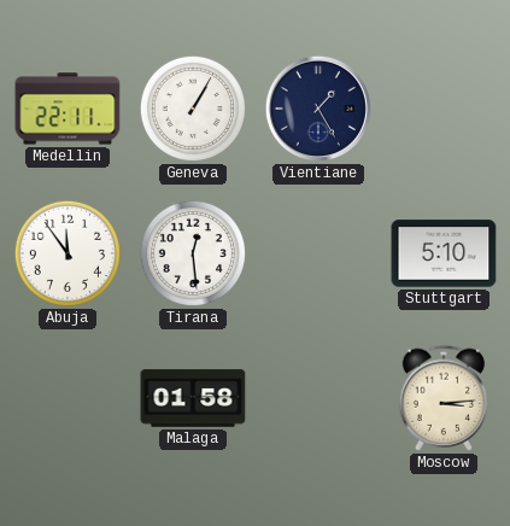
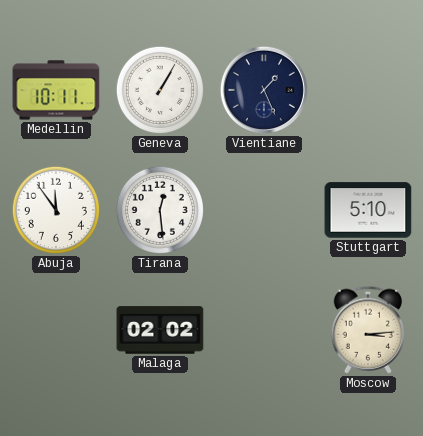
Medellin: 22:11 -> 10:11
Vientiane: 1:25 -> 1:26
Malaga: 01:58 -> 02:02
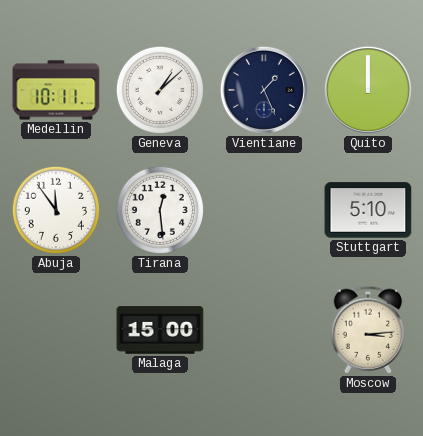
Geneva: 1:05 -> 1:08
Quito: none -> 12:00
Malaga: 02:02 -> 15:00
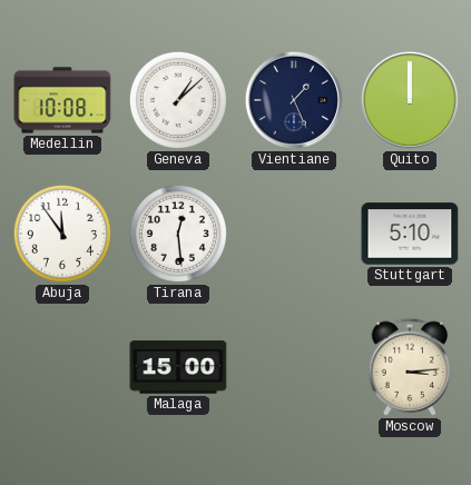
Medellin: 10:11 -> 10:08
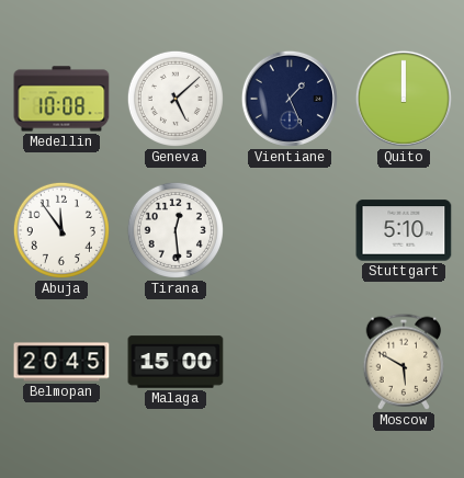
Geneva: 1:08 -> 5:08
Belmopan: none -> 20:45
Moscow: 3:14 -> 5:50
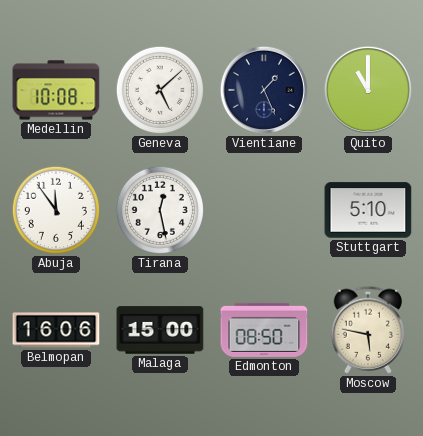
Quito: 12:00 -> 11:00
Tirana: 12:29 -> 12:28
Belmopan: 20:45 -> 16:06
Edmonton: none -> 08:50
Moscow: 5:50 -> 5:47
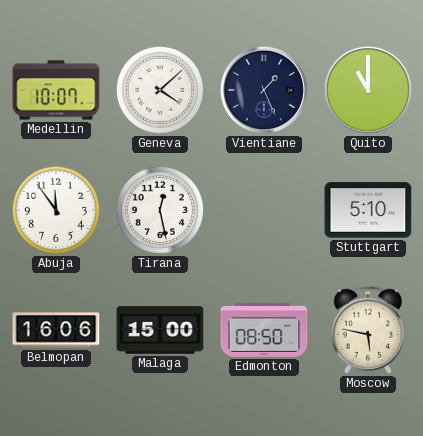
Medellin: 10:08 -> 10:07
Geneva: 5:08 -> 4:08
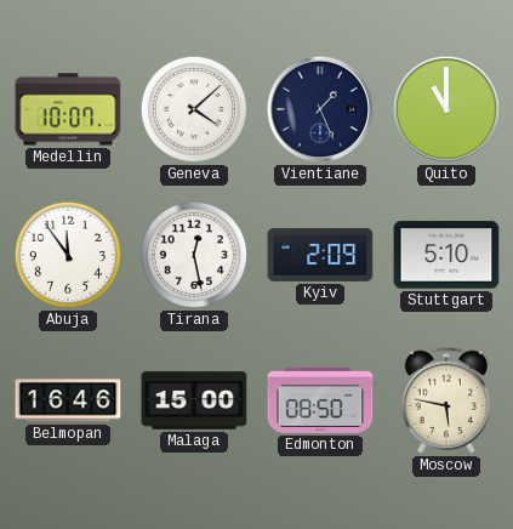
Kyiv: none -> 2:09
Belmopan: 16:06 -> 16:46
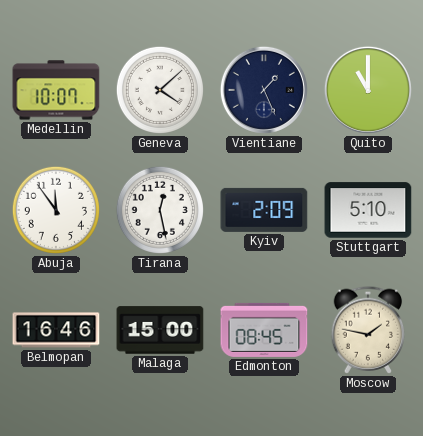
Edmonton: 08:50 -> 08:45
Moscow: 5:47 -> 1:47
